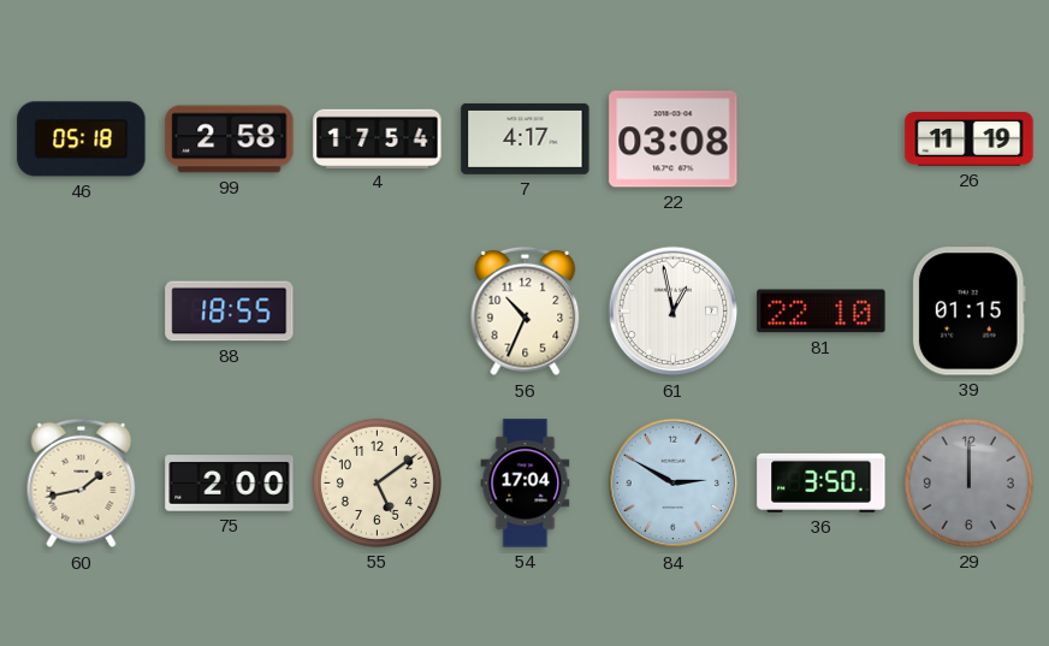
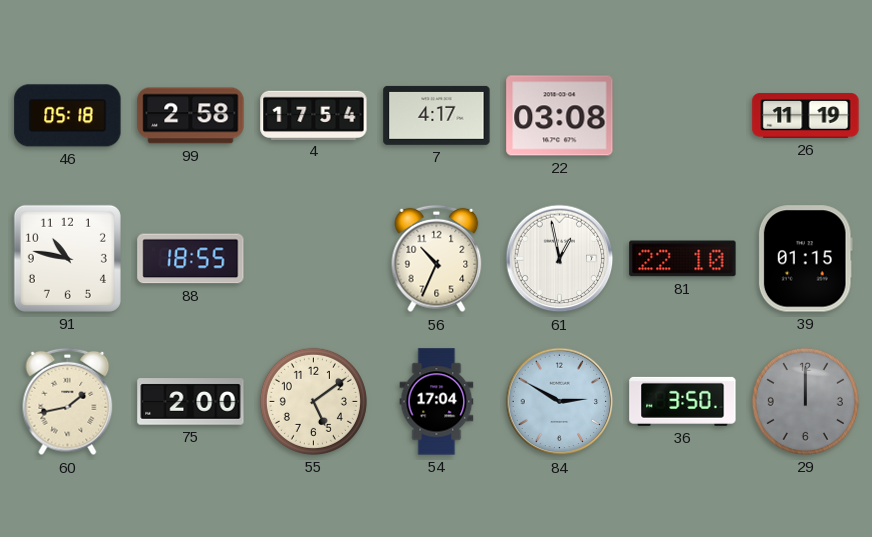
91: none -> 10:47
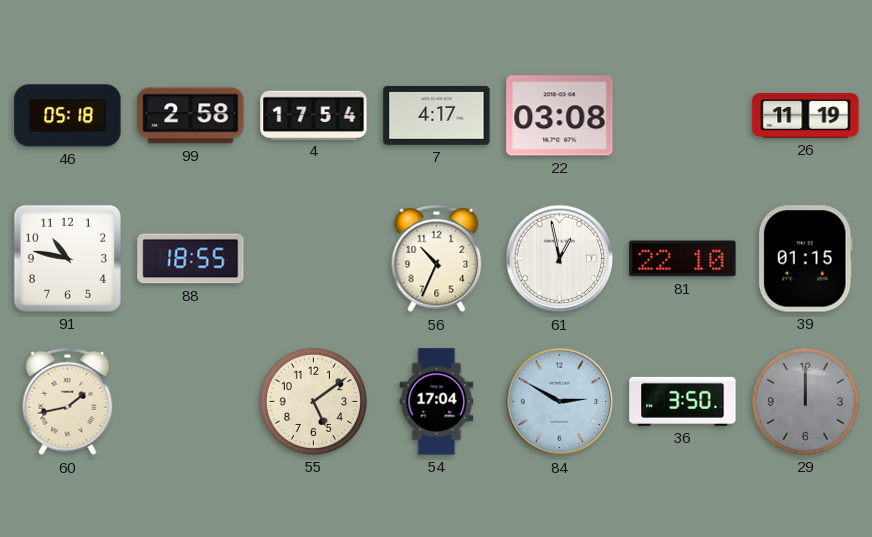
75: 2:00 -> none
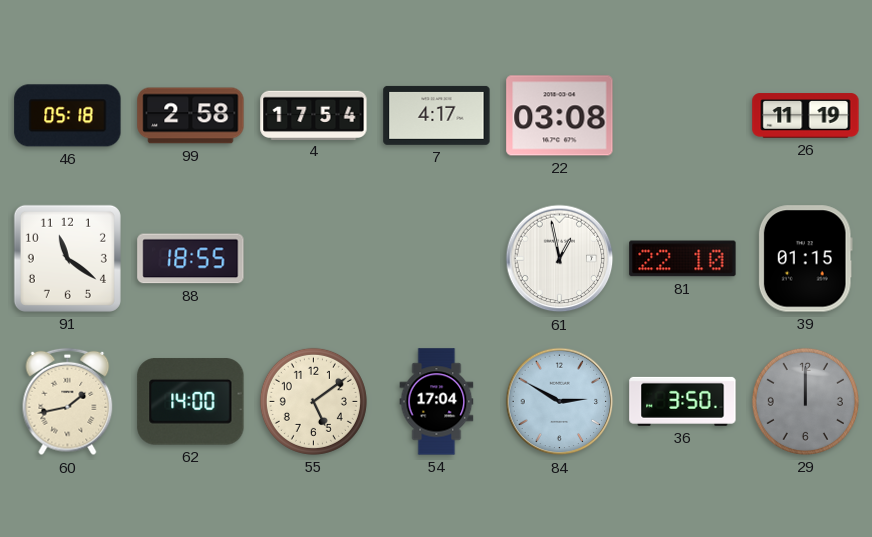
91: 10:47 -> 11:21
56: 10:34 -> none
62: none -> 14:00
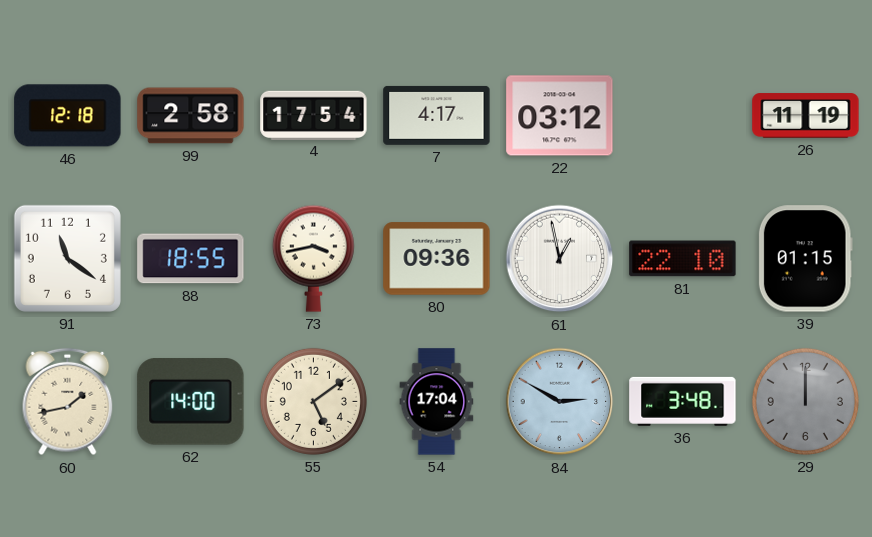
46: 05:18 -> 12:18
22: 03:08 -> 03:12
73: none -> 3:43
80: none -> 09:36
36: 3:50 -> 3:48
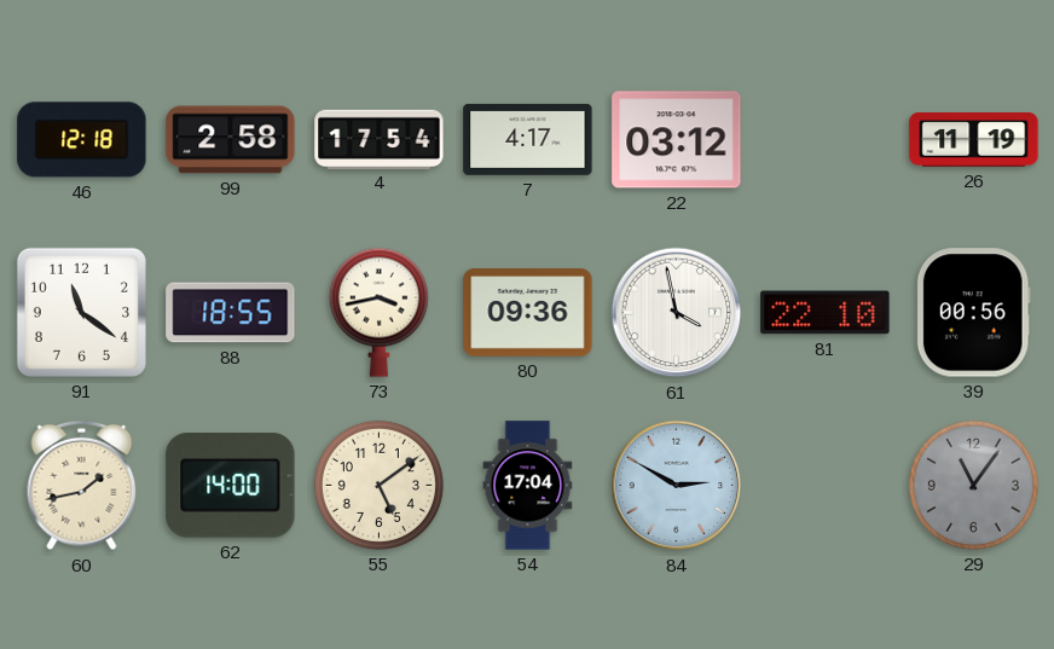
61: 12:58 -> 3:58
39: 01:15 -> 00:56
36: 3:48 -> none
29: 12:00 -> 11:06
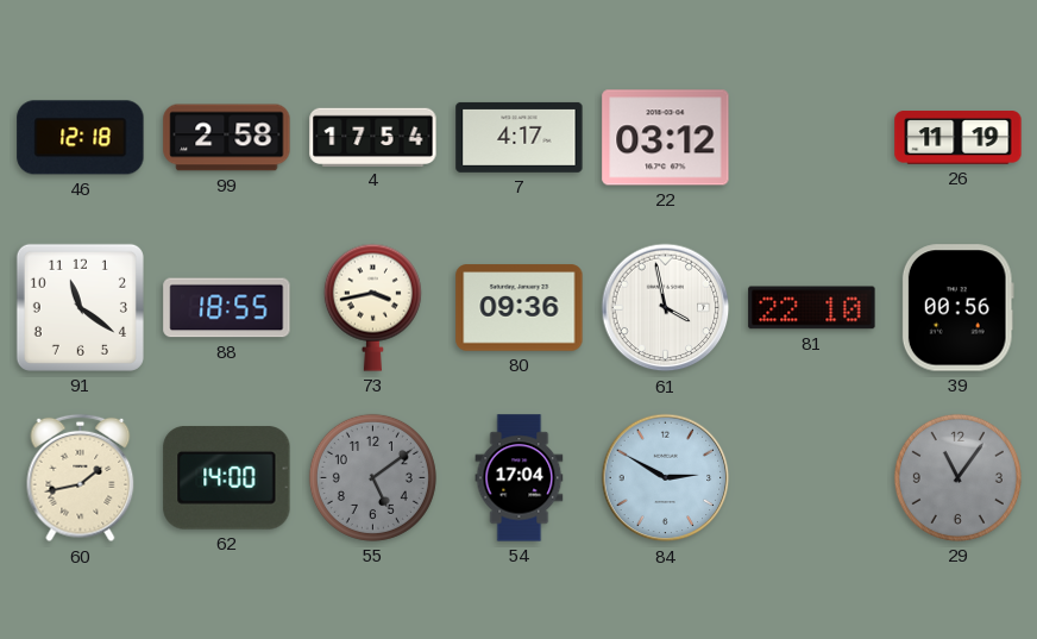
55 dial: cream -> grey
